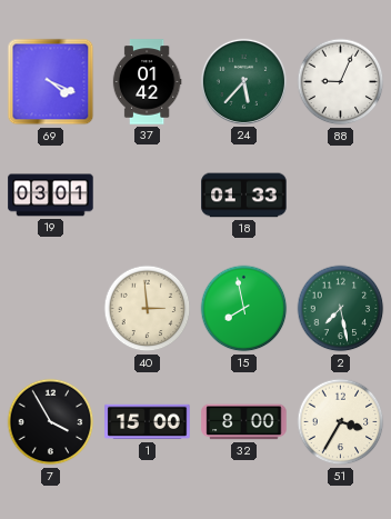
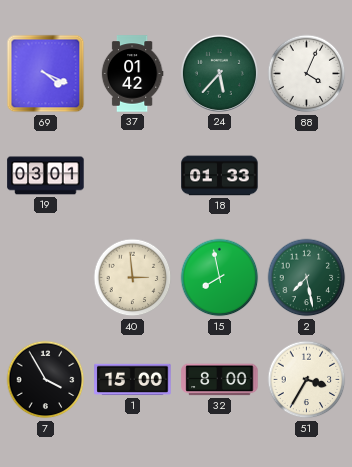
88: 9:04 -> 4:04
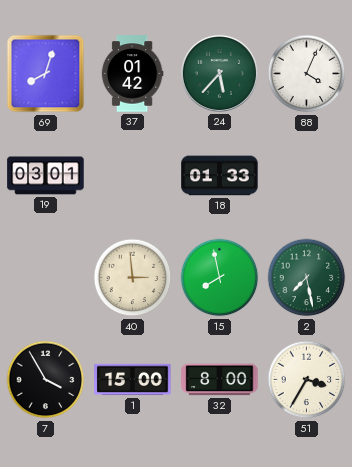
69: 4:19 -> 8:03
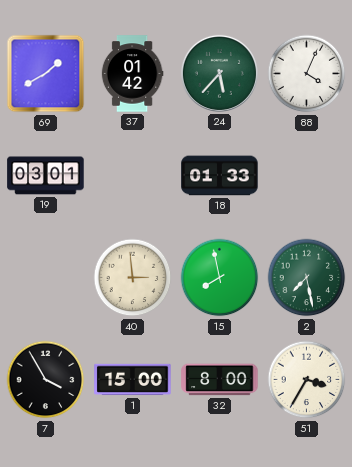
69: 8:03 -> 1:40
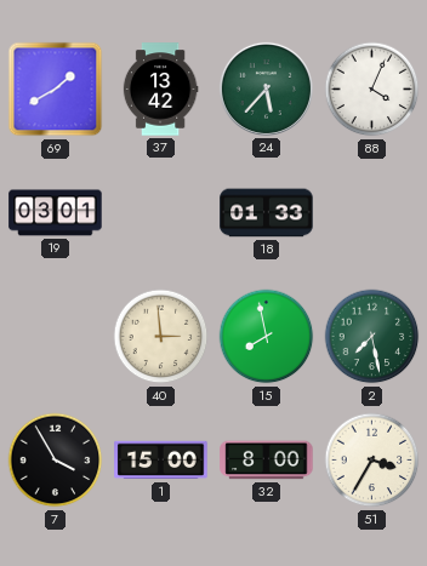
37: 01:42 -> 13:42
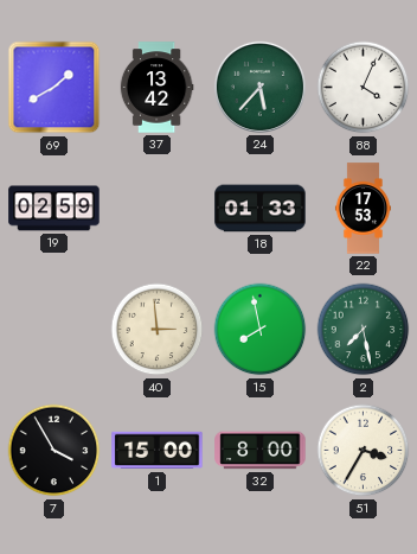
19: 03:01 -> 02:59
22: none -> 17:53
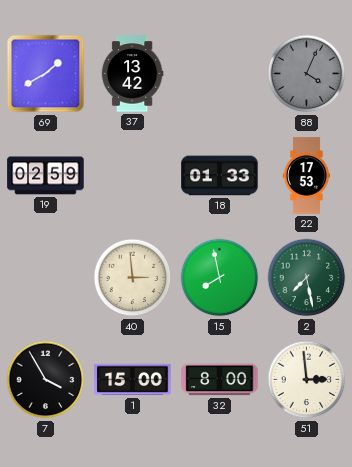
24: 5:37 -> none
88 dial: white -> grey
51: 3:35 -> 2:59
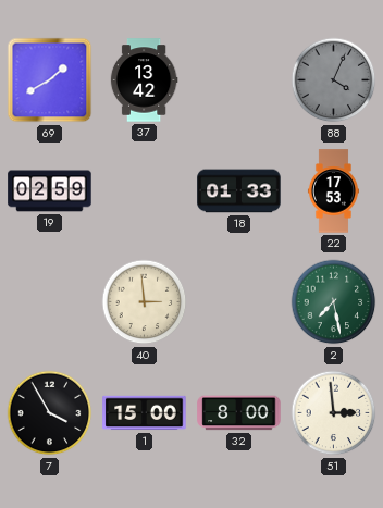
15: 7:58 -> none
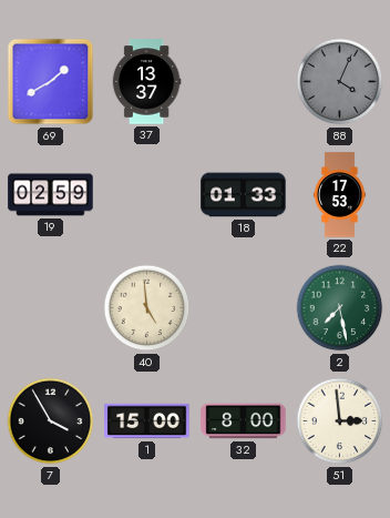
37: 13:42 -> 13:37
40: 2:59 -> 4:59
